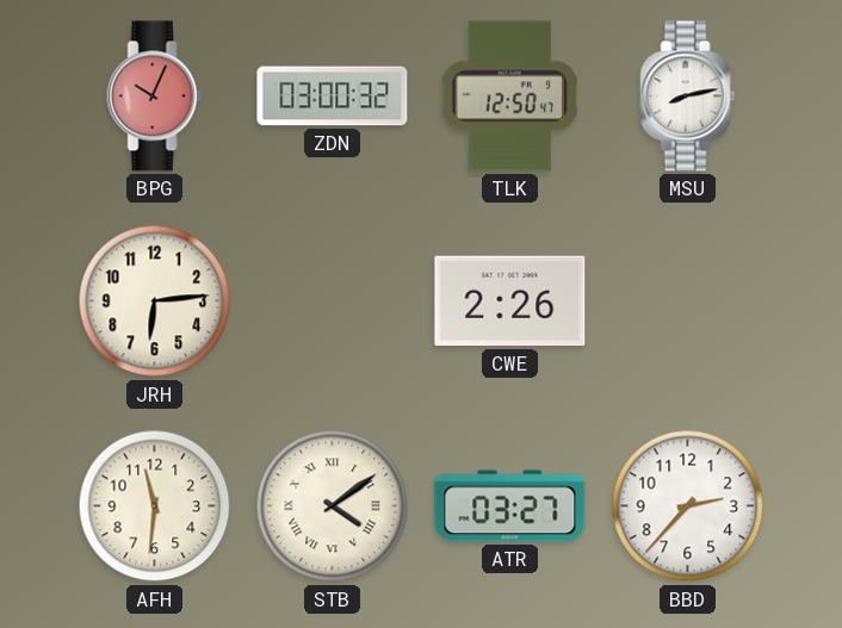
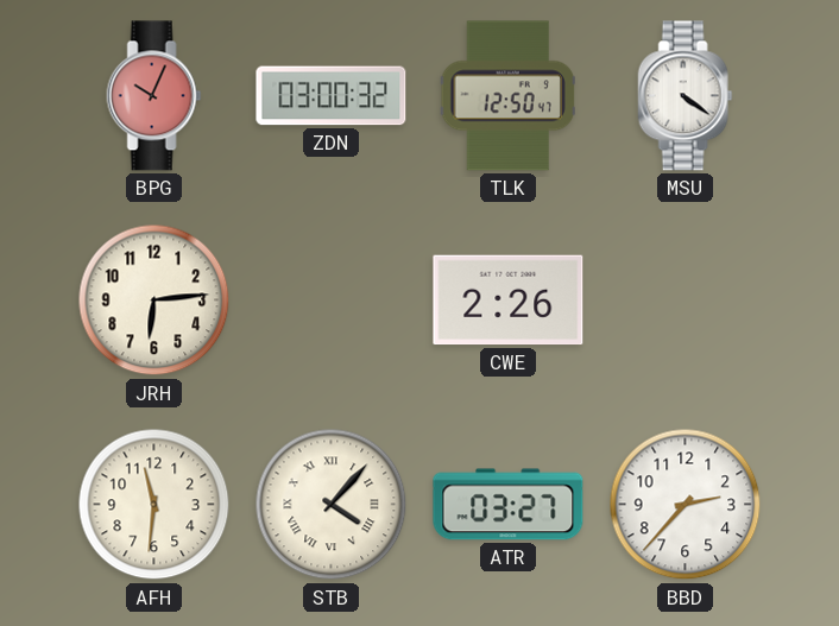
MSU: 8:13 -> 4:21
STB: 4:09 -> 4:07
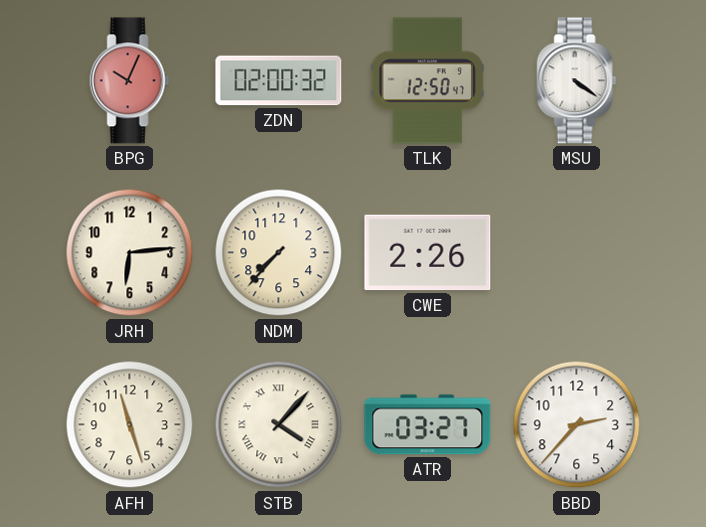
ZDN: 03:00 -> 02:00
NDM: none -> 7:37
AFH: 11:31 -> 11:27
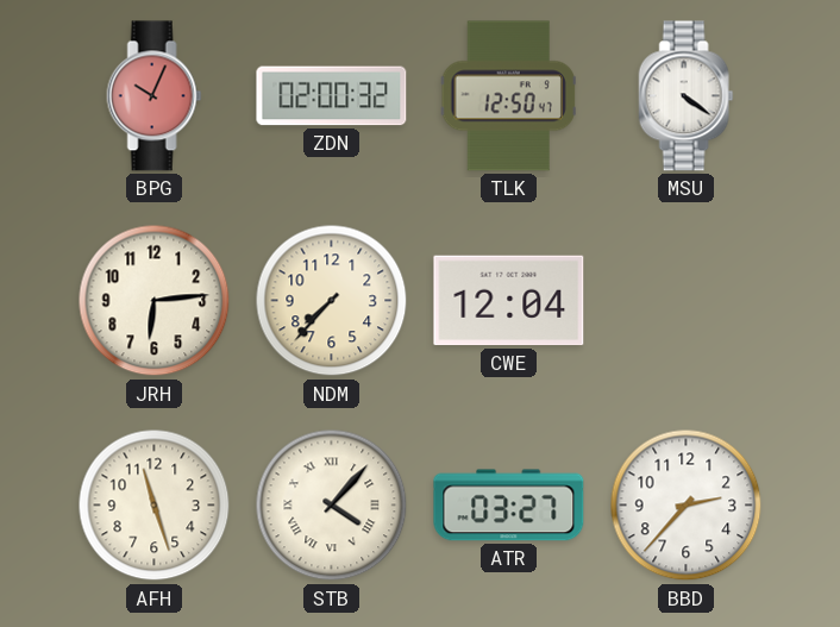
CWE: 2:26 -> 12:04
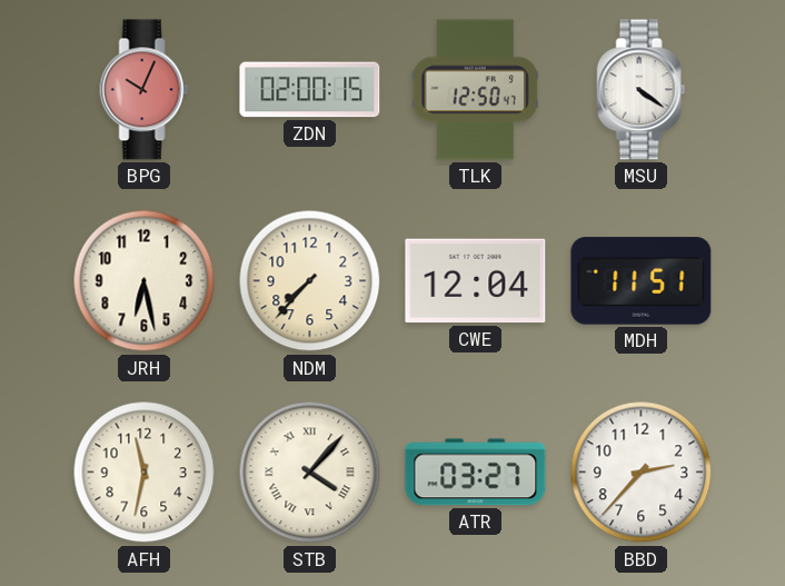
ZDN: 02:00:32 -> 02:00:15
JRH: 6:14 -> 6:28
MDH: none -> 11:51
AFH: 11:27 -> 11:32
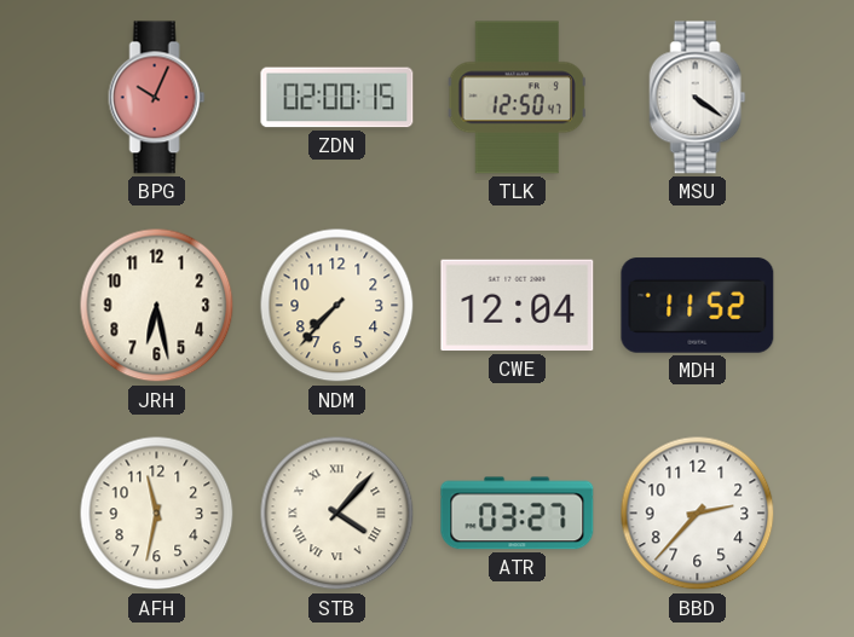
MDH: 11:51 -> 11:52
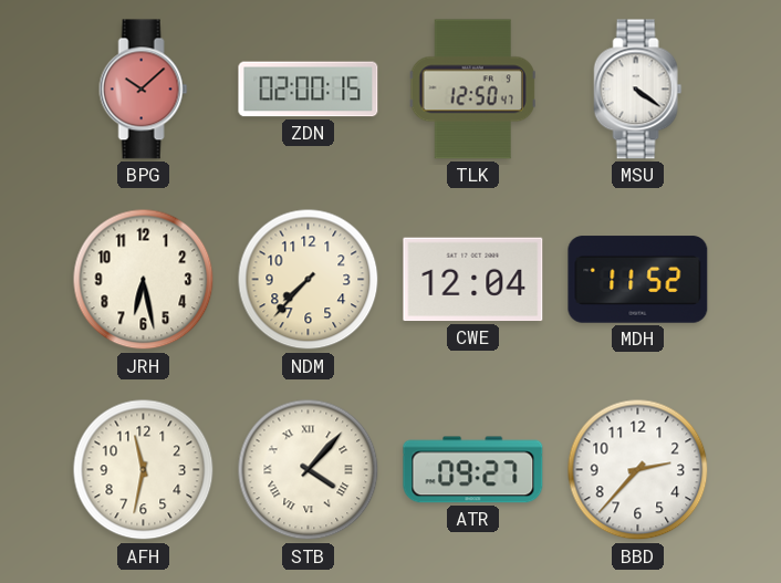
BPG: 10:04 -> 10:08
ATR: 03:27 -> 09:27
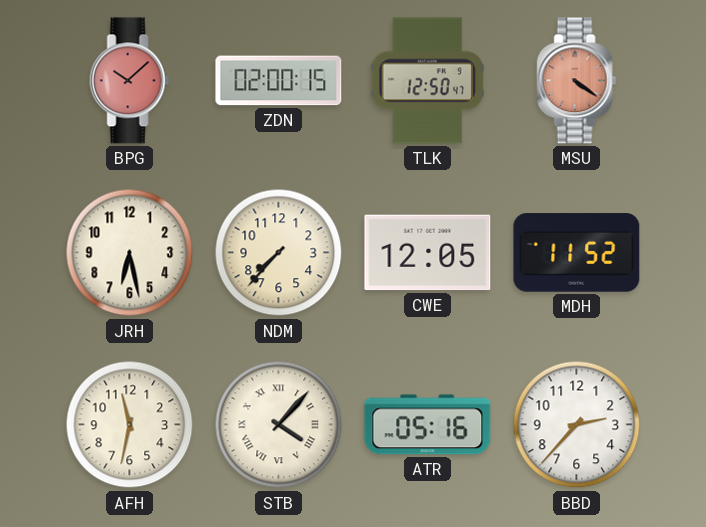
MSU dial: white -> salmon
CWE: 12:04 -> 12:05
ATR: 09:27 -> 05:16
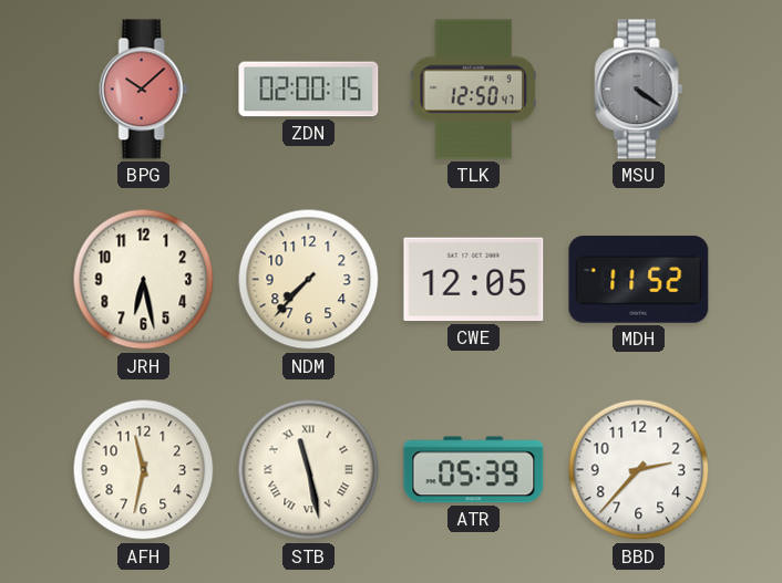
MSU dial: salmon -> grey
STB: 4:07 -> 11:28
ATR: 05:16 -> 05:39
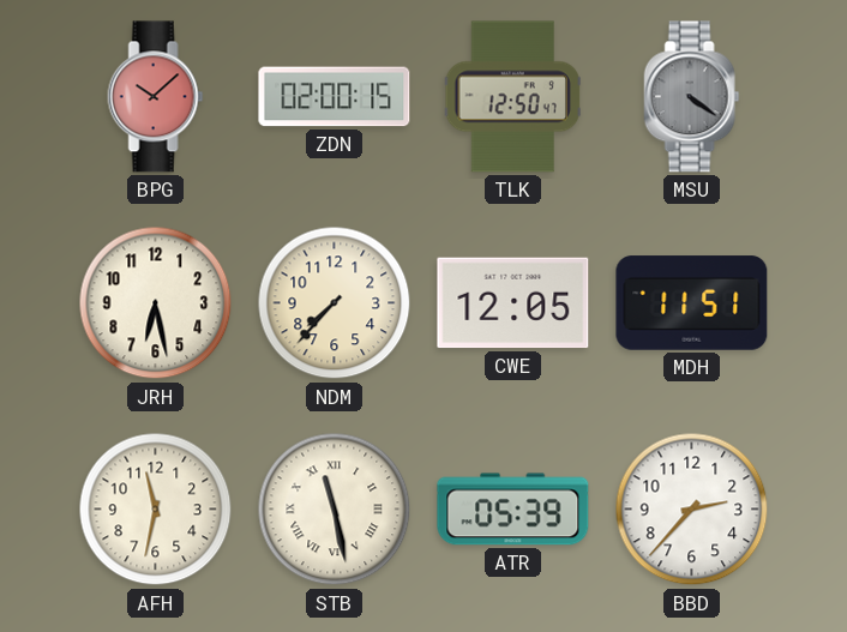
MDH: 11:52 -> 11:51
